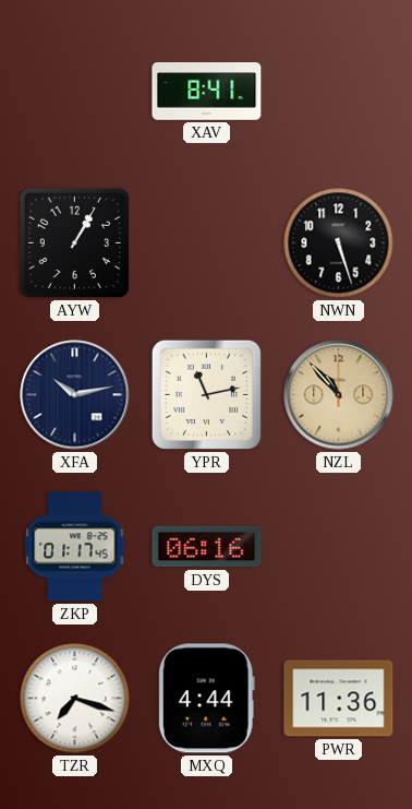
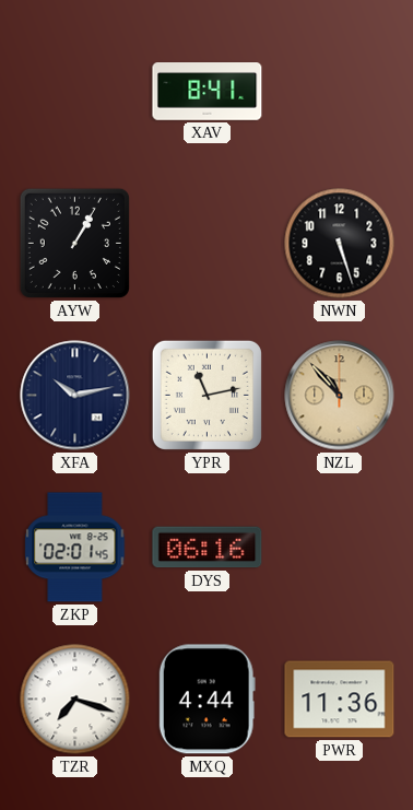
ZKP: 01:17 -> 02:01
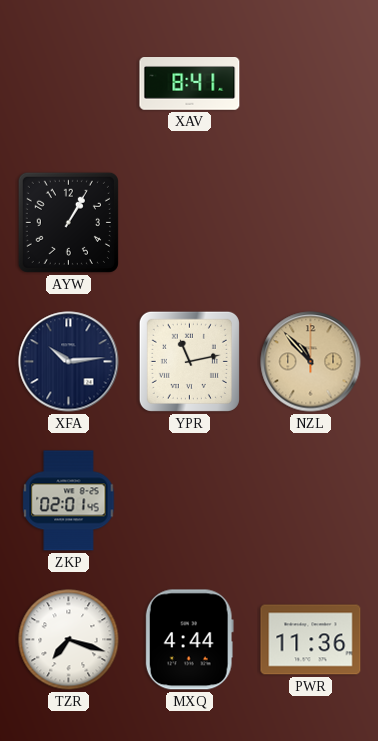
NWN: 5:27 -> none
XFA: 10:13 -> 10:14
DYS: 06:16 -> none
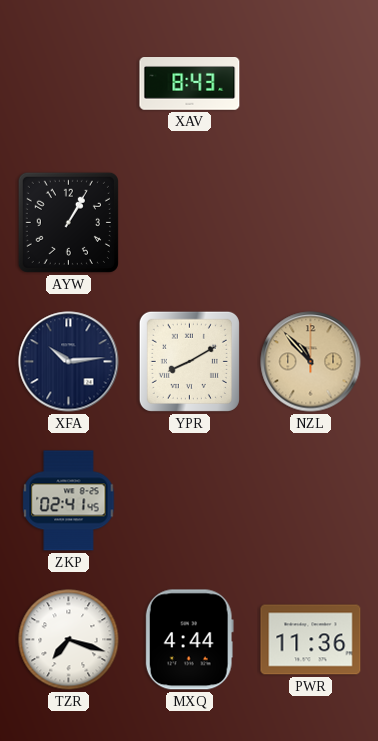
XAV: 8:41 -> 8:43
YPR: 11:13 -> 8:10
ZKP: 02:01 -> 02:41
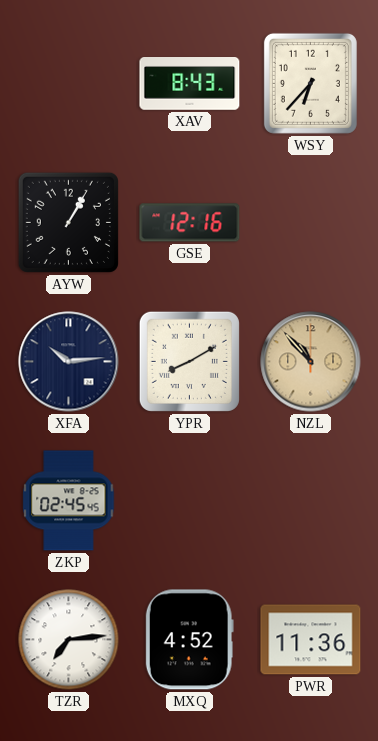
WSY: none -> 6:37
GSE: none -> 12:16
ZKP: 02:41 -> 02:45
TZR: 7:18 -> 7:14
MXQ: 4:44 -> 4:52
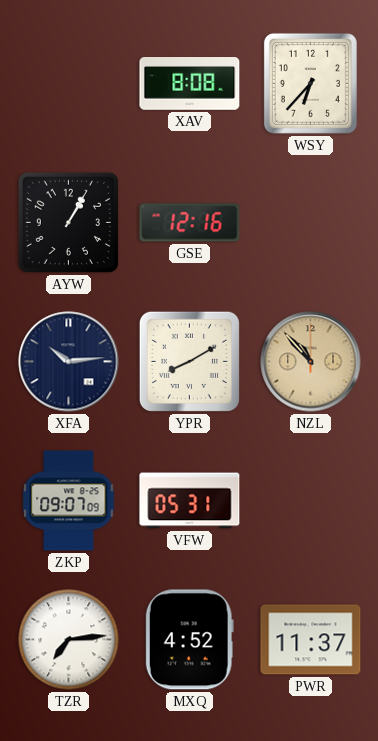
XAV: 8:43 -> 8:08
ZKP: 02:45 -> 09:07
VFW: none -> 05:31
PWR: 11:36 -> 11:37
